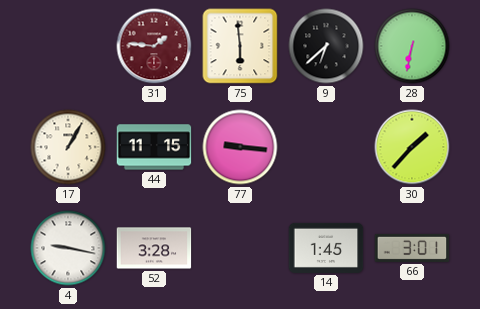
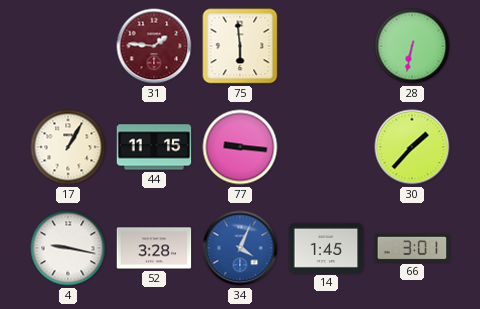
9: 6:38 -> none
34: none -> 4:04
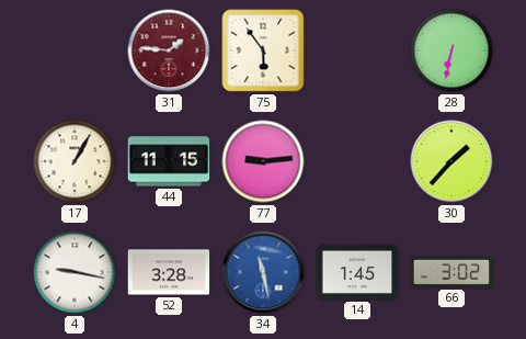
75: 5:59 -> 5:54
77: 9:16 -> 9:14
34: 4:04 -> 11:28
66: 3:01 -> 3:02
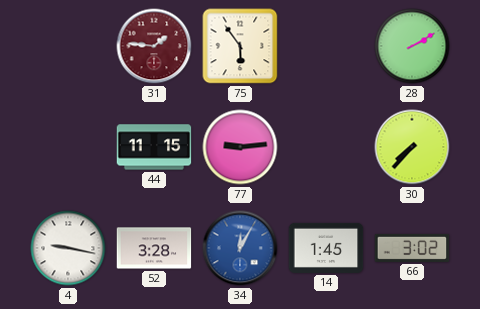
28: 6:32 -> 2:10
17: 1:05 -> none
30: 1:37 -> 7:37
34: 11:28 -> 12:05
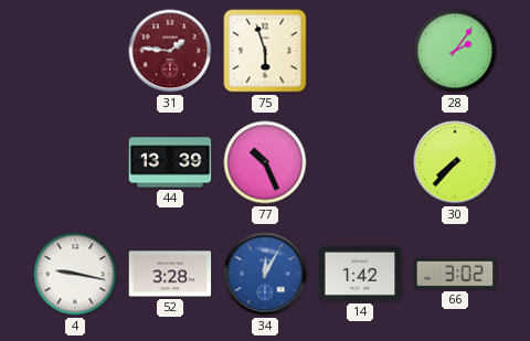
75: 5:54 -> 5:57
28: 2:10 -> 2:06
44: 11:15 -> 13:39
77: 9:14 -> 10:26
14: 1:45 -> 1:42
